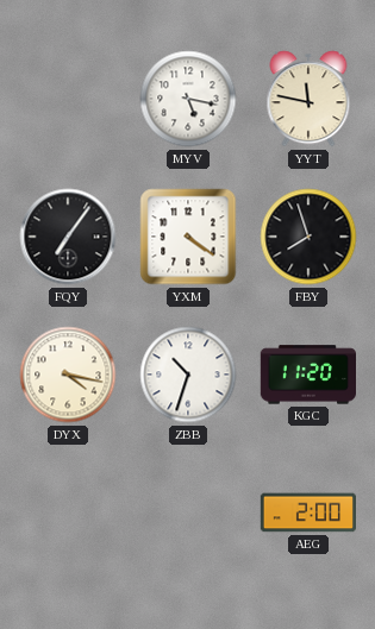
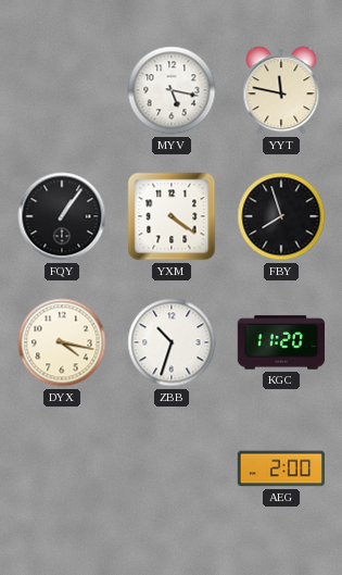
FQY: 7:06 -> 1:06
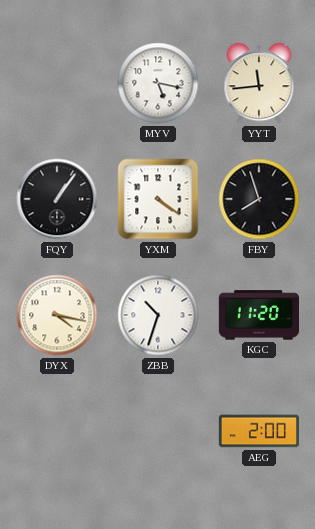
YYT: 11:47 -> 11:44
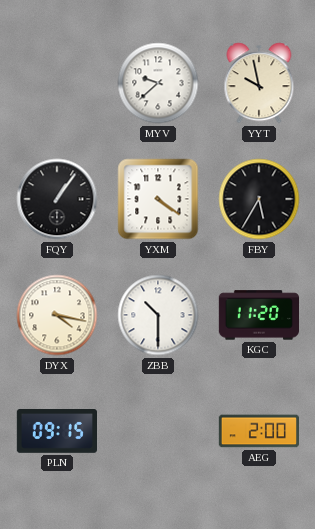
MYV: 5:17 -> 9:38
YYT: 11:44 -> 9:58
FBY: 7:57 -> 5:35
ZBB: 10:33 -> 10:30
PLN: none -> 09:15
